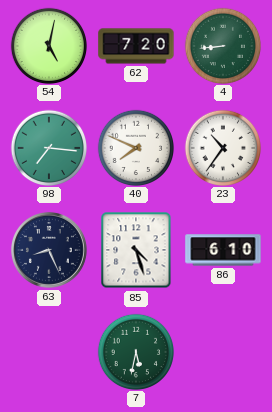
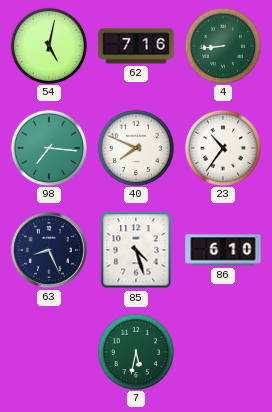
62: 7:20 -> 7:16
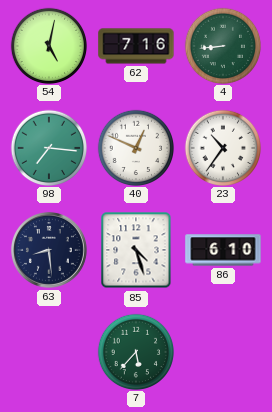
40: 7:49 -> 12:49
63: 8:26 -> 8:29
7: 5:32 -> 5:37
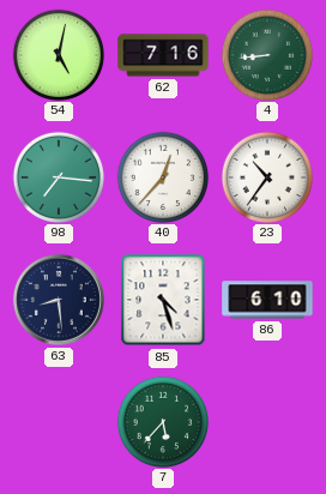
40: 12:49 -> 12:37
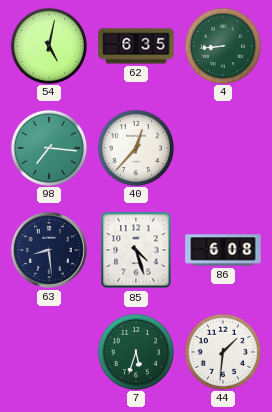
62: 7:16 -> 6:35
23: 10:36 -> none
86: 6:10 -> 6:08
7: 5:37 -> 5:33
44: none -> 1:31
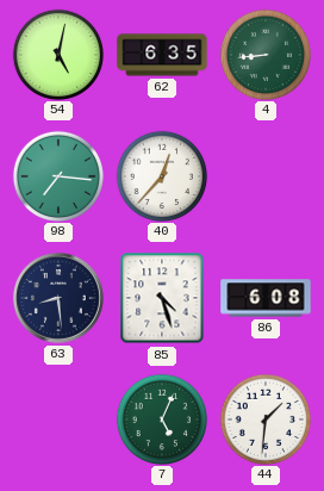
7: 5:33 -> 5:04
